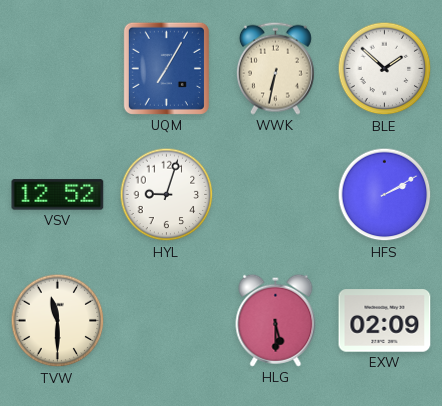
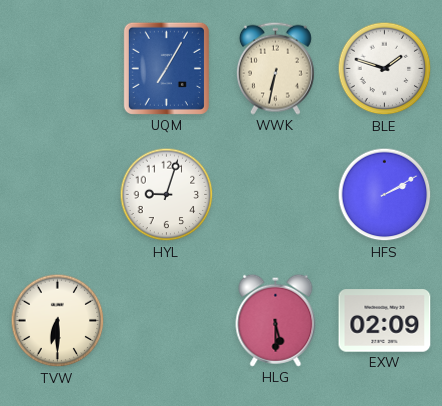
BLE: 1:52 -> 1:48
VSV: 12:52 -> none
TVW: 11:30 -> 6:30
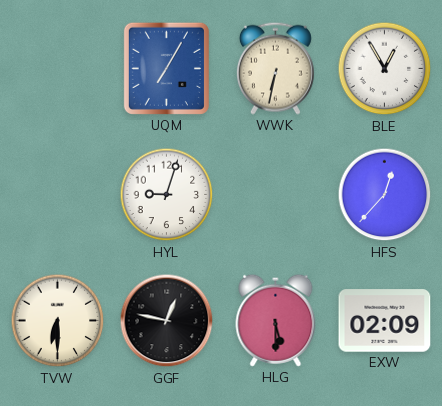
BLE: 1:48 -> 12:55
HFS: 2:10 -> 12:37
GGF: none -> 12:47
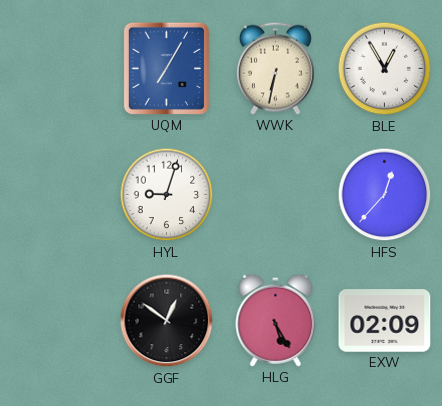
TVW: 6:30 -> none
GGF: 12:47 -> 12:51
HLG: 5:30 -> 5:25
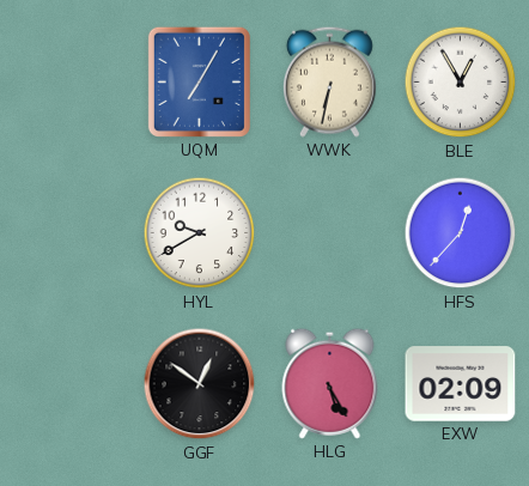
HYL: 9:03 -> 9:40
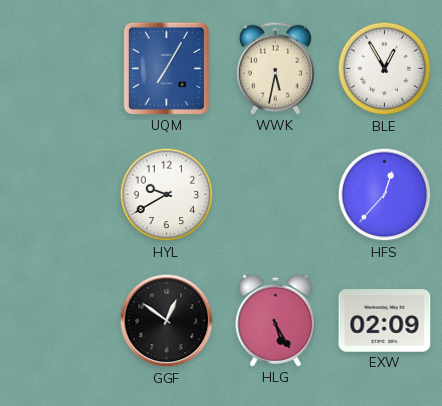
WWK: 6:32 -> 5:32
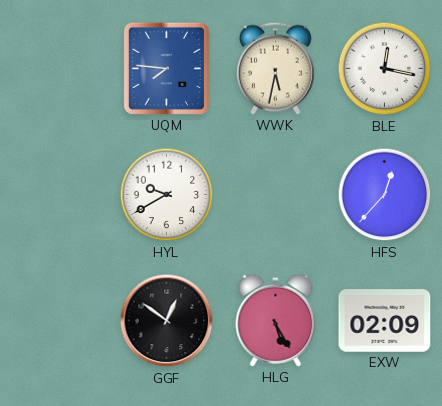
UQM: 7:05 -> 7:46
BLE: 12:55 -> 12:17
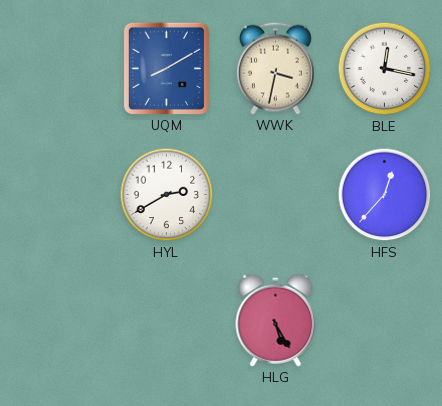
UQM: 7:46 -> 8:10
WWK: 5:32 -> 3:32
HYL: 9:40 -> 2:40
GGF: 12:51 -> none
EXW: 02:09 -> none
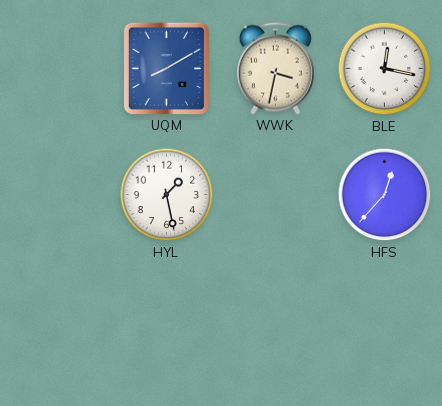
HYL: 2:40 -> 1:28
HLG: 5:25 -> none
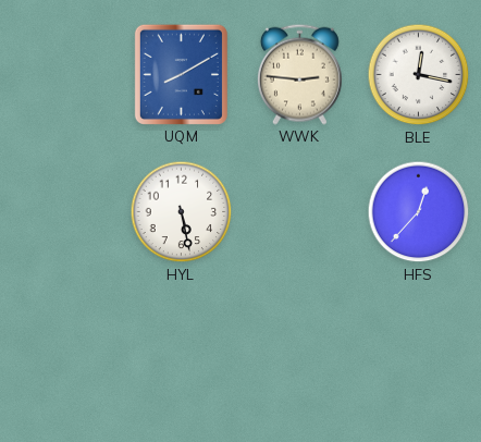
WWK: 3:32 -> 2:46
HYL: 1:28 -> 5:28
